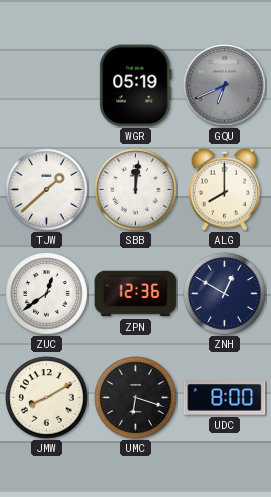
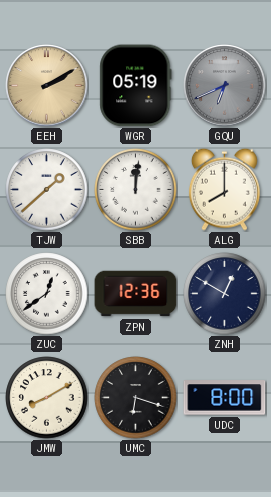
EEH: none -> 2:10
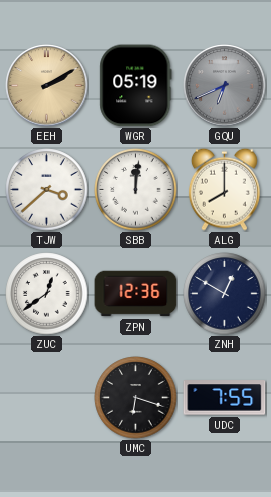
TJW: 1:38 -> 3:38
JMW: 8:10 -> none
UDC: 8:00 -> 7:55
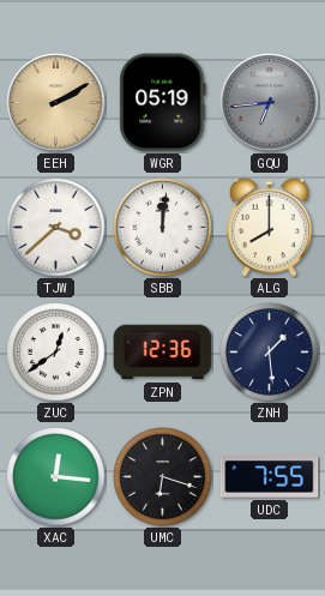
GQU: 6:41 -> 6:44
ZNH: 12:50 -> 1:29
XAC: none -> 12:16
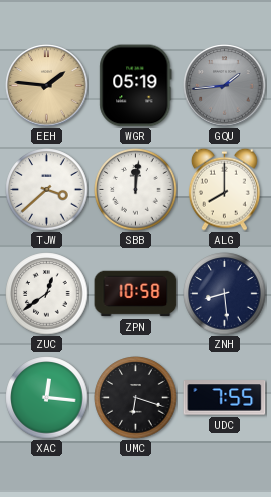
EEH: 2:10 -> 1:46
GQU: 6:44 -> 1:44
ZPN: 12:36 -> 10:58
ZNH: 1:29 -> 8:29
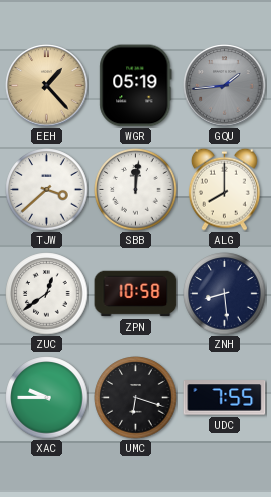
EEH: 1:46 -> 1:23
XAC: 12:16 -> 9:45
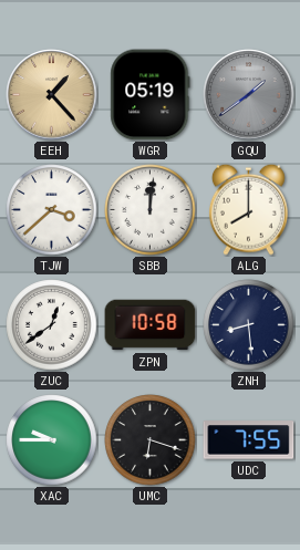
GQU: 1:44 -> 1:39
